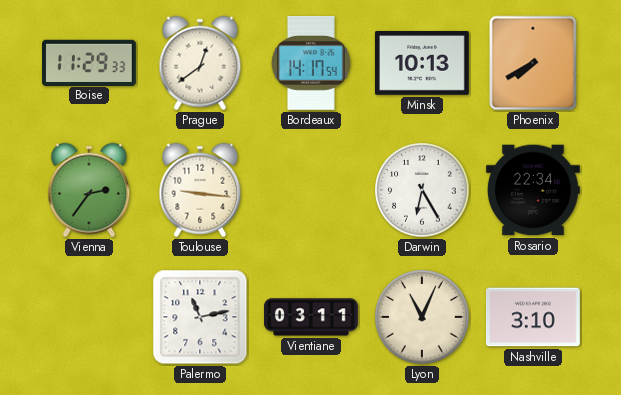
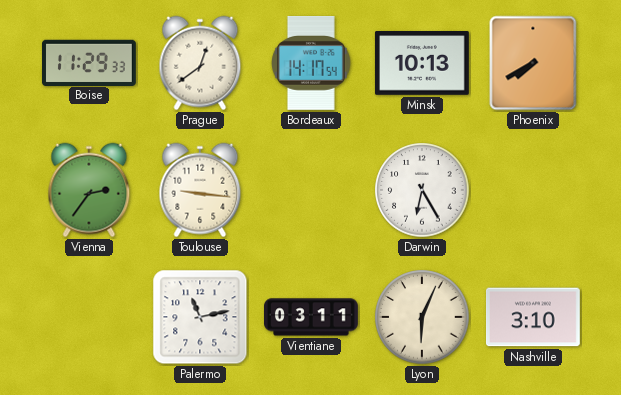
Rosario: 22:34 -> none
Lyon: 11:04 -> 6:04
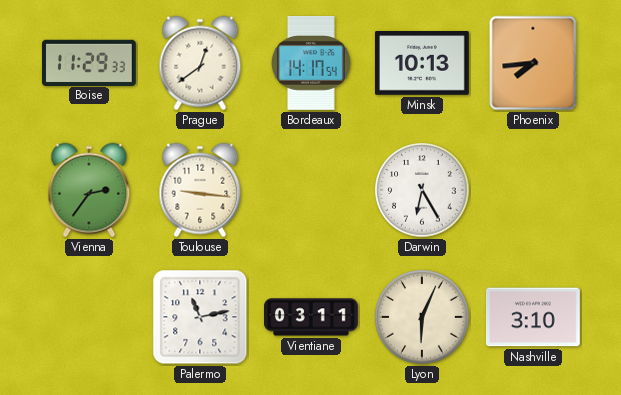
Phoenix: 7:40 -> 7:44
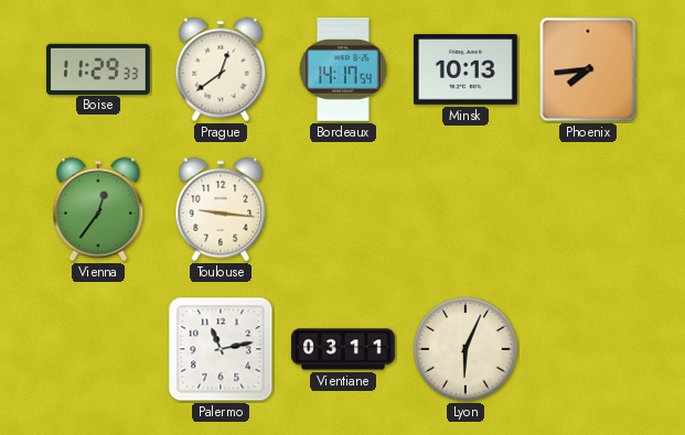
Vienna: 2:36 -> 12:36
Darwin: 6:25 -> none
Nashville: 3:10 -> none
